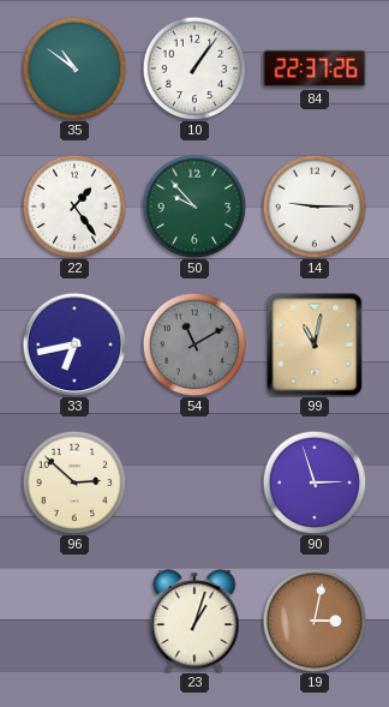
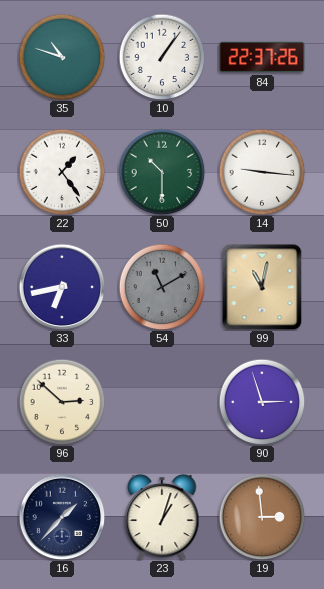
35: 10:51 -> 10:48
50: 9:53 -> 10:30
14: 9:15 -> 9:16
16: none -> 1:37
19: 3:02 -> 2:59
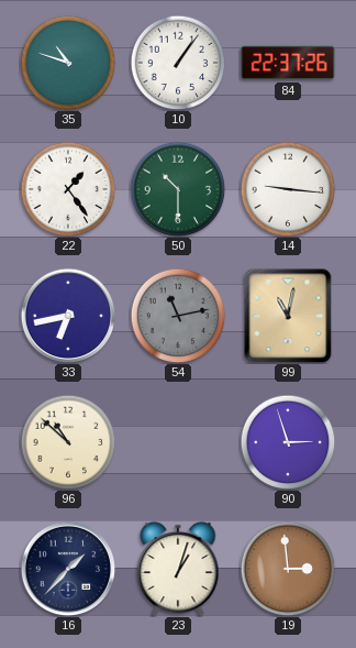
54: 11:10 -> 11:13
96: 2:52 -> 10:52
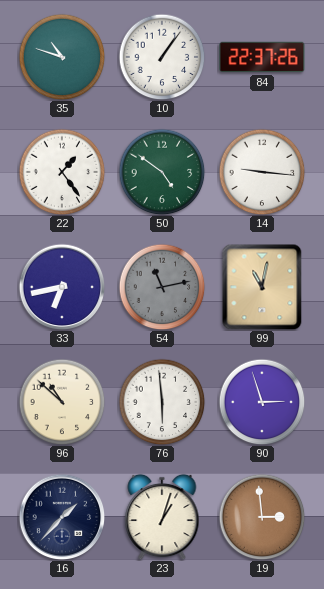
50: 10:30 -> 4:51
76: none -> 5:59
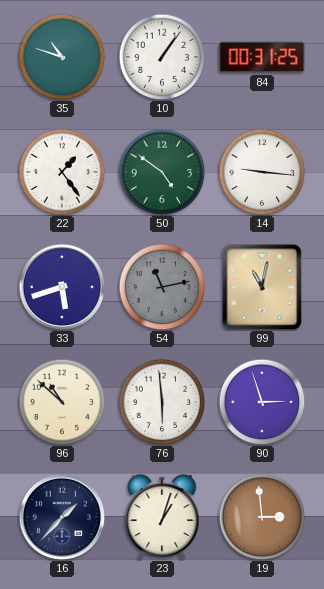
84: 22:37 -> 00:31
33: 6:43 -> 5:42
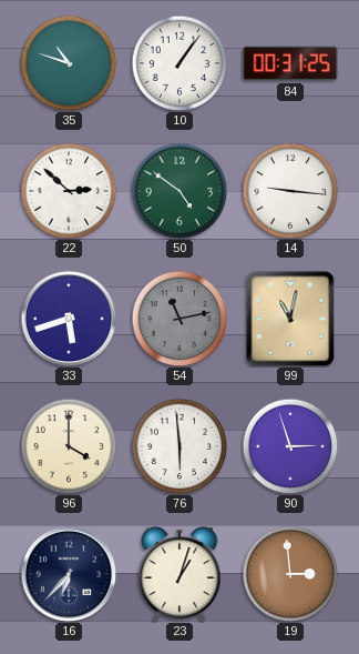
22: 1:24 -> 2:52
96: 10:52 -> 4:00
16: 1:37 -> 6:37
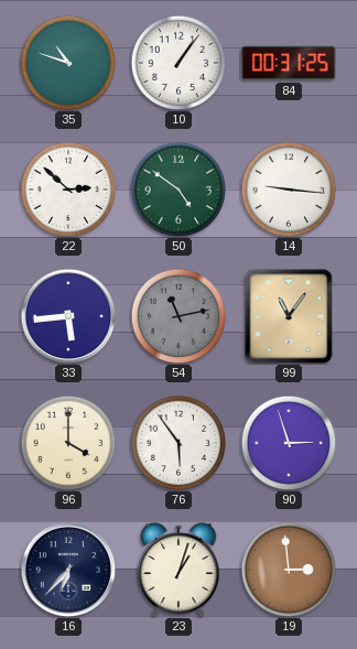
33: 5:42 -> 5:44
99: 11:02 -> 11:06
76: 5:59 -> 5:54
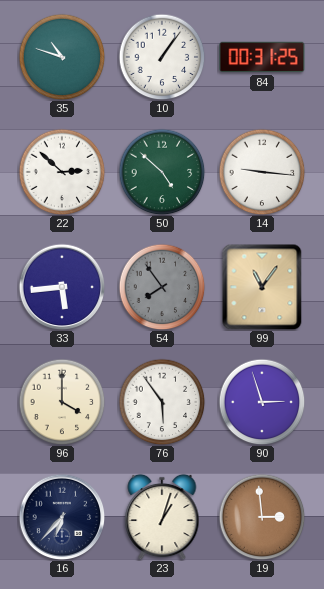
50: 4:51 -> 4:52
54: 11:13 -> 7:54
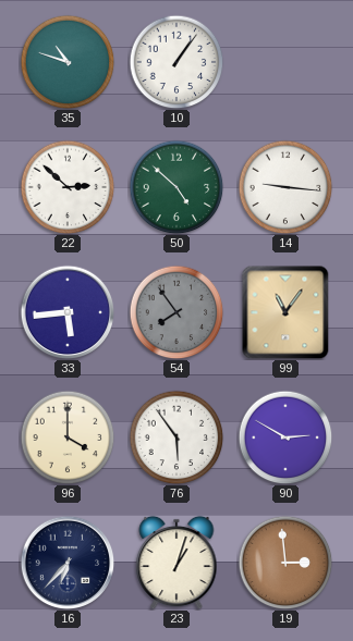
84: 00:31 -> none
90: 2:57 -> 2:50
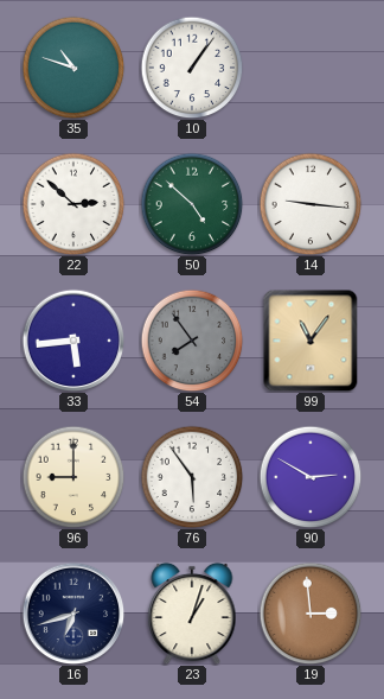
96: 4:00 -> 9:00
16: 6:37 -> 6:42
